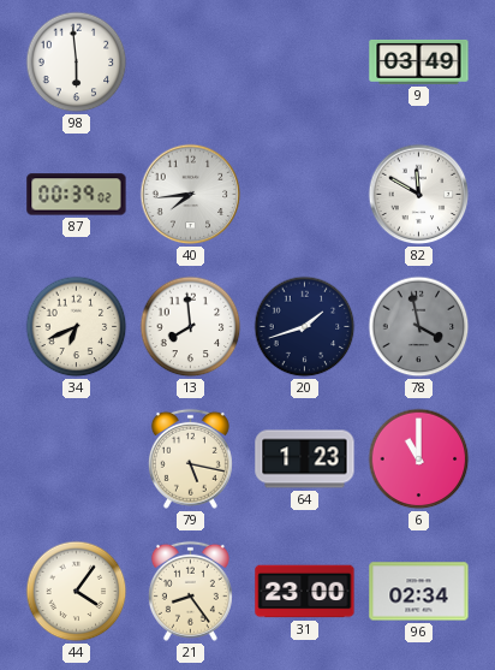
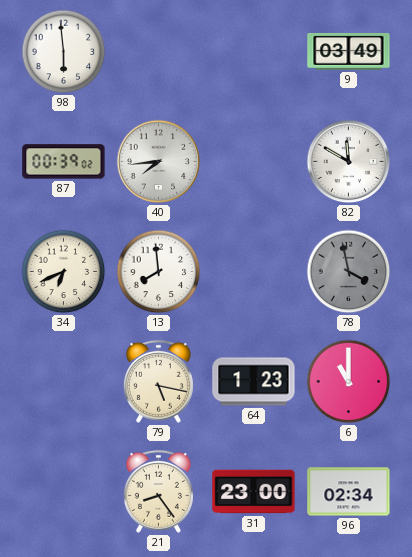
20: 1:42 -> none
44: 4:06 -> none
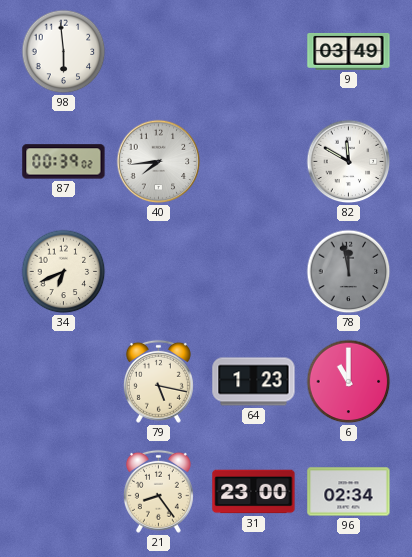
13: 7:59 -> none
78: 3:58 -> 11:58
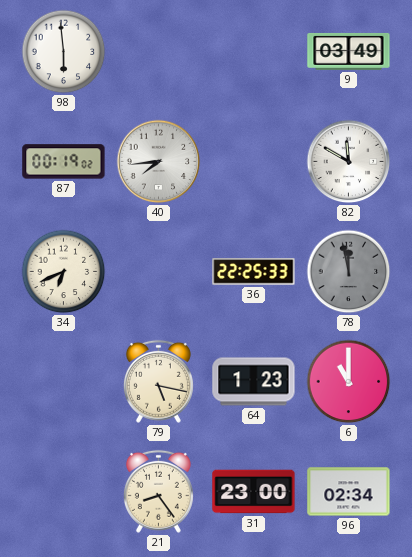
87: 00:39 -> 00:19
36: none -> 22:25
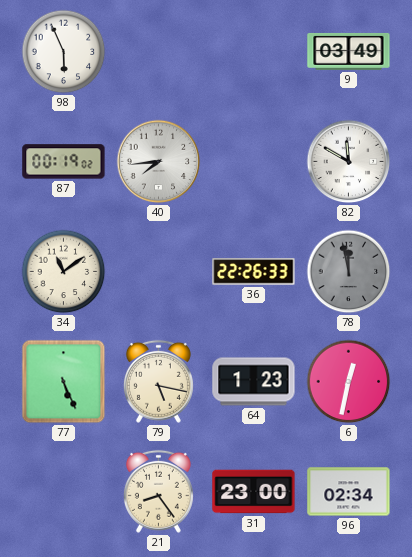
98: 5:59 -> 5:56
34: 6:41 -> 11:09
36: 22:25 -> 22:26
77: none -> 5:26
6: 11:00 -> 12:32
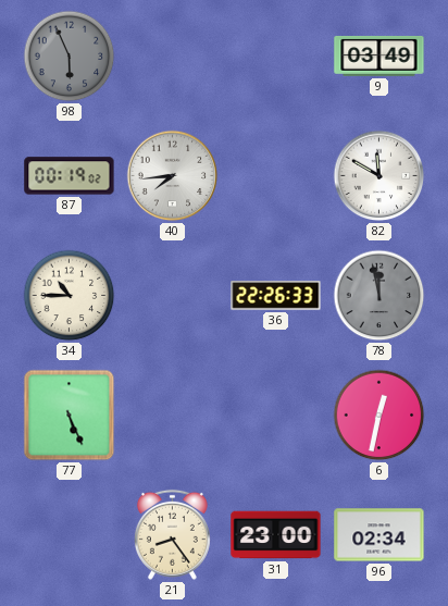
98 dial: white -> grey
34: 11:09 -> 10:45
79: 5:17 -> none
64: 1:23 -> none
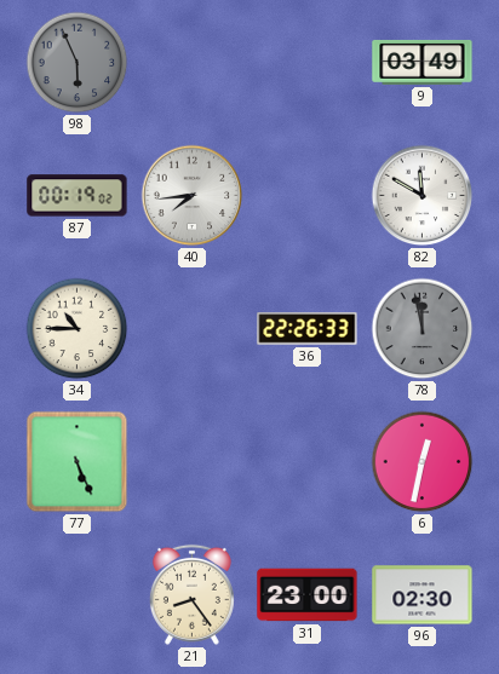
96: 02:34 -> 02:30
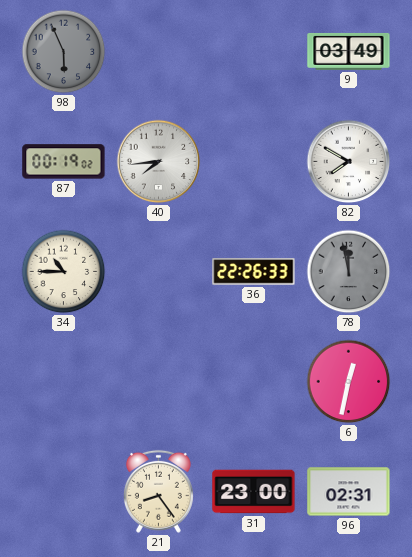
82: 11:50 -> 7:50
77: 5:26 -> none
96: 02:30 -> 02:31
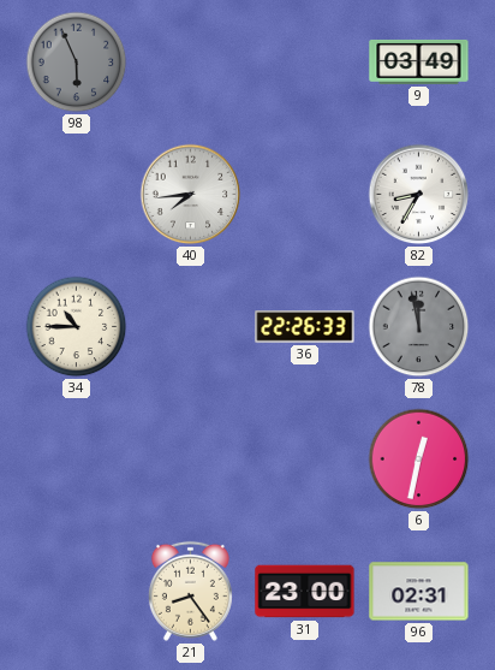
87: 00:19 -> none
82: 7:50 -> 8:35
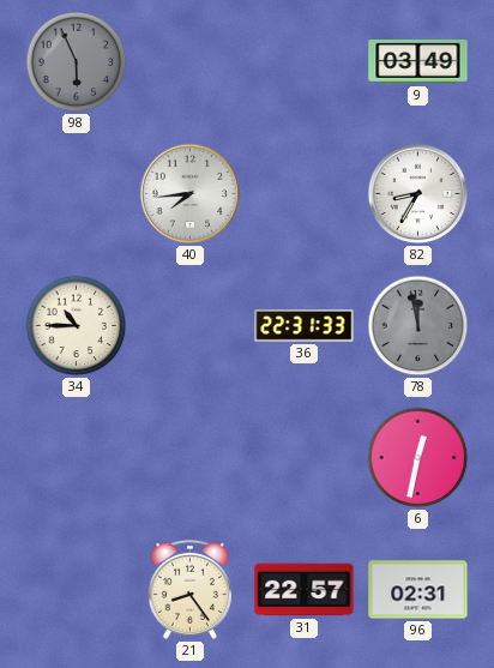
36: 22:26 -> 22:31
31: 23:00 -> 22:57
